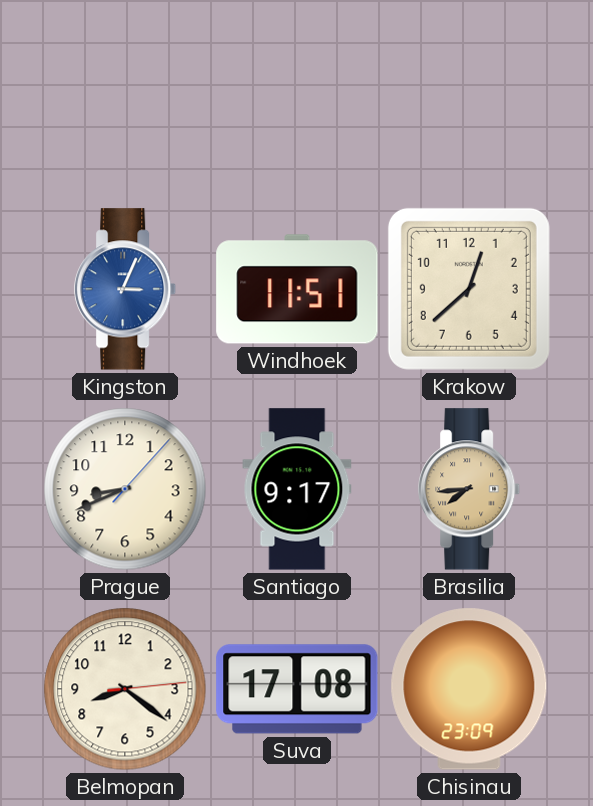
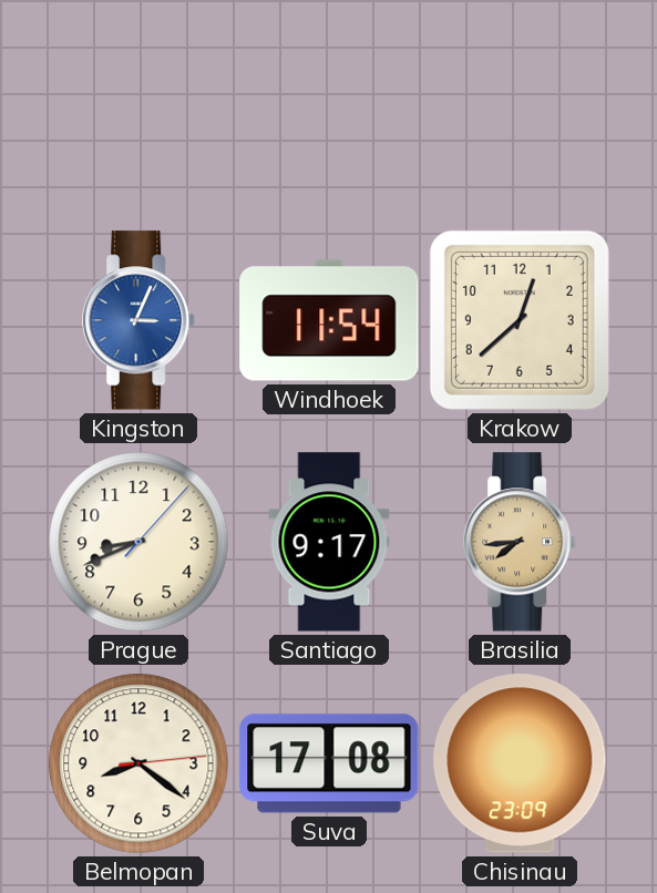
Windhoek: 11:51 -> 11:54
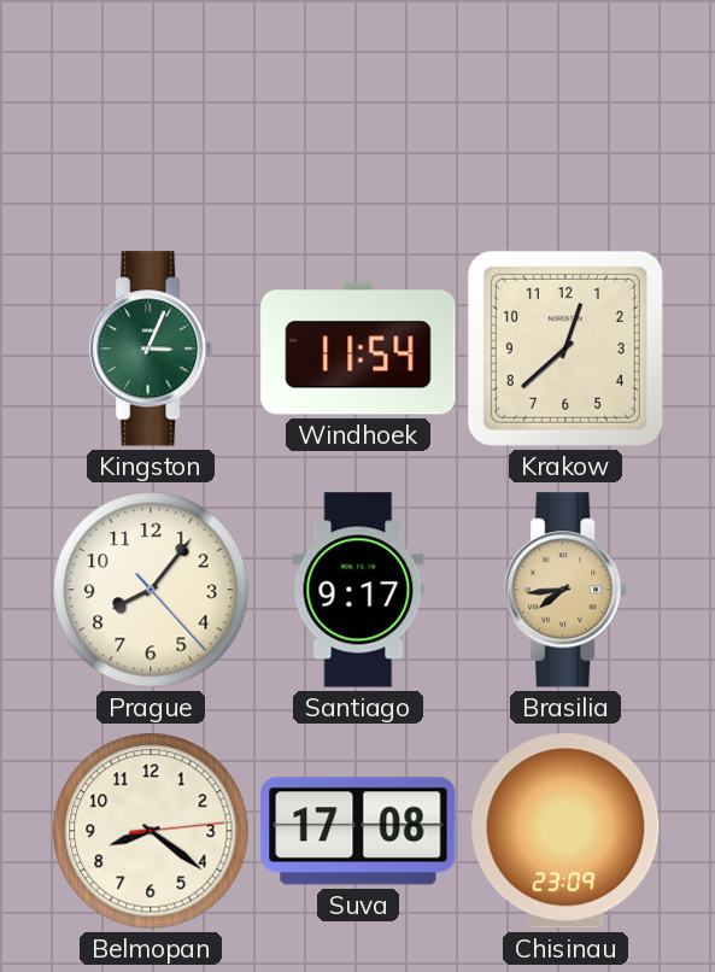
Kingston dial: blue -> green
Prague: 8:41 -> 8:06
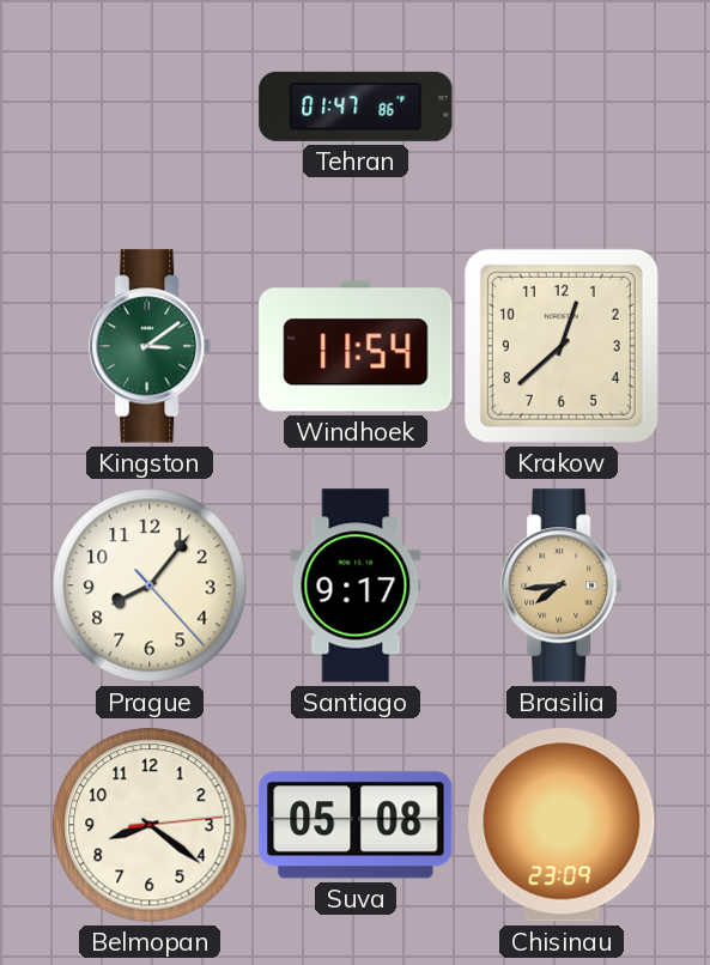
Tehran: none -> 01:47
Kingston: 3:04 -> 3:09
Suva: 17:08 -> 05:08
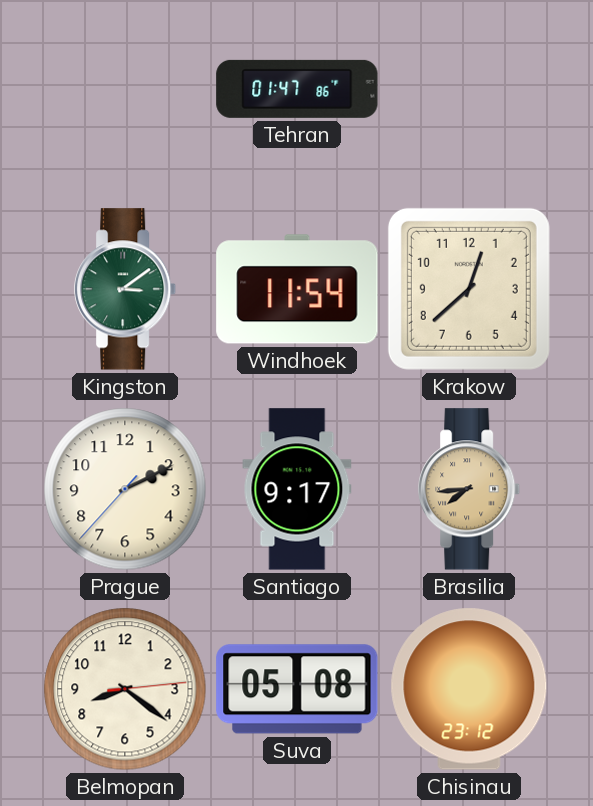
Prague: 8:06 -> 2:10
Chisinau: 23:09 -> 23:12
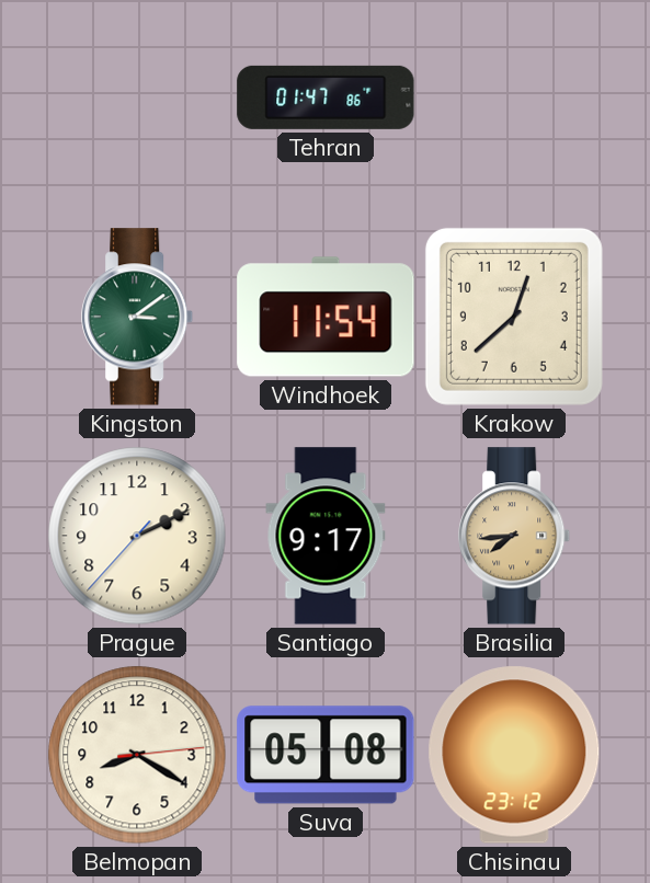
Belmopan: 8:21 -> 8:20
